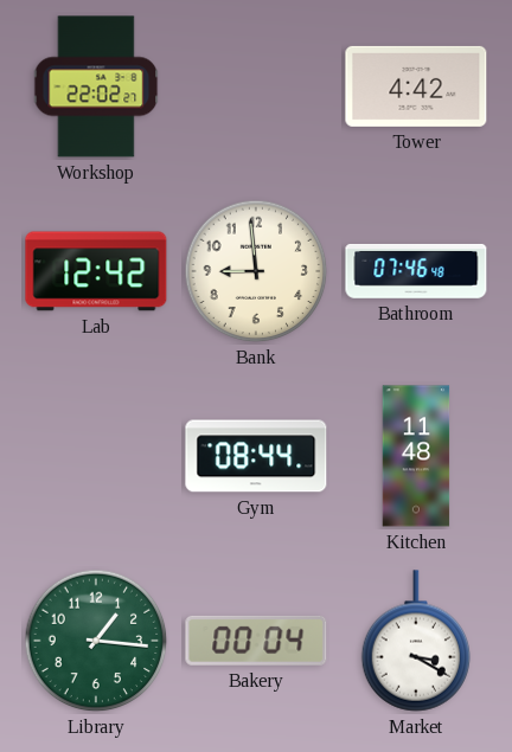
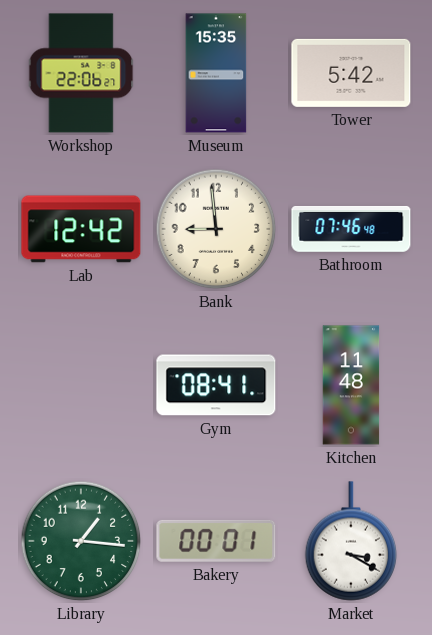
Workshop: 22:02 -> 22:06
Museum: none -> 15:35
Tower: 4:42 -> 5:42
Gym: 08:44 -> 08:41
Bakery: 00:04 -> 00:01
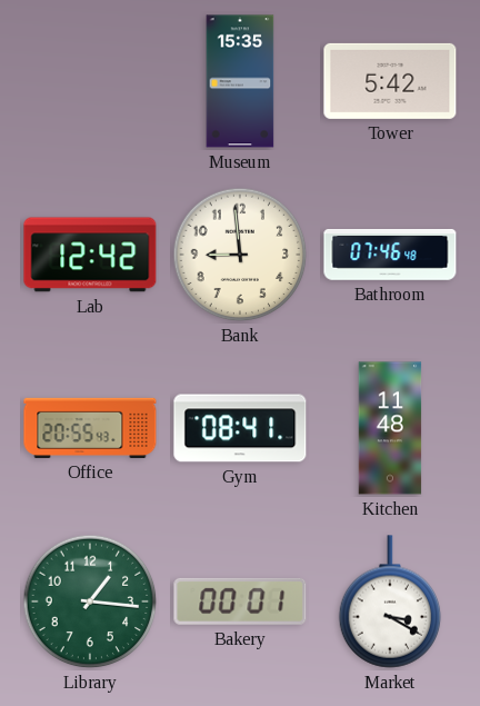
Workshop: 22:06 -> none
Office: none -> 20:55
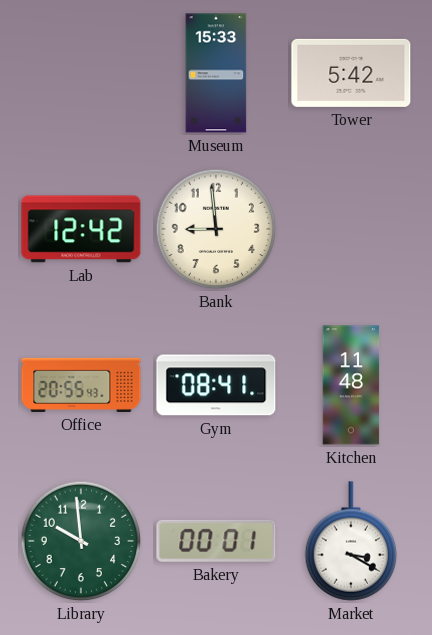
Museum: 15:35 -> 15:33
Bathroom: 07:46 -> none
Library: 1:16 -> 9:59
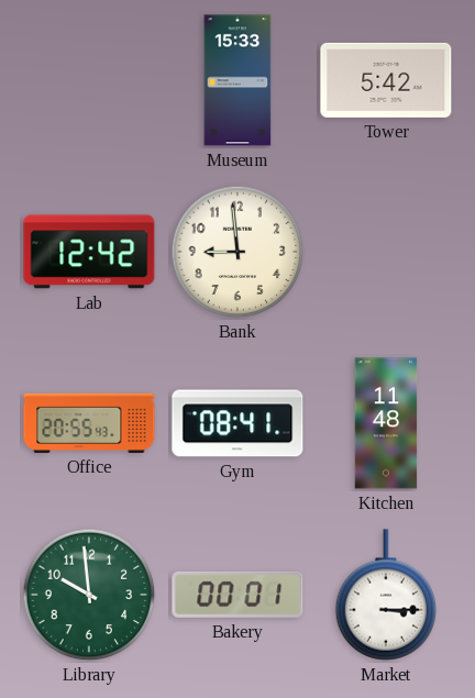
Market: 3:20 -> 3:15
